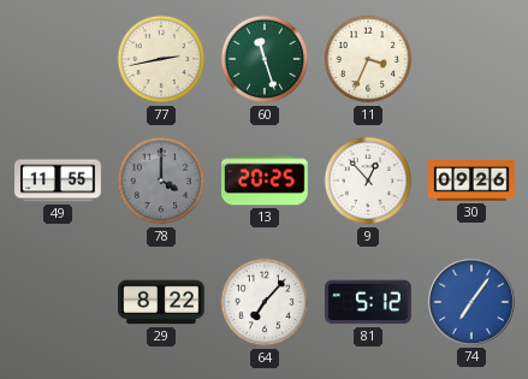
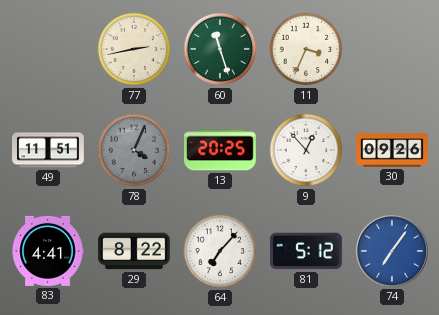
49: 11:55 -> 11:51
78: 4:00 -> 4:04
83: none -> 4:41
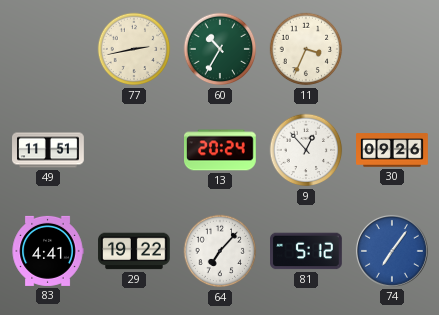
60: 11:27 -> 10:35
78: 4:04 -> none
13: 20:25 -> 20:24
29: 8:22 -> 19:22
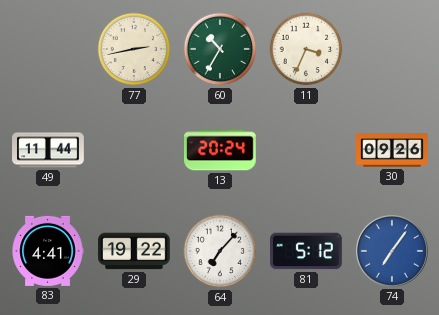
49: 11:51 -> 11:44
9: 12:53 -> none
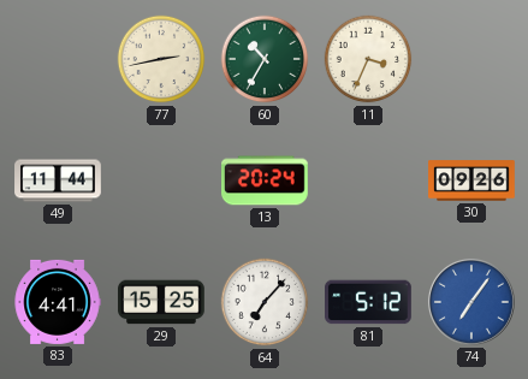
29: 19:22 -> 15:25
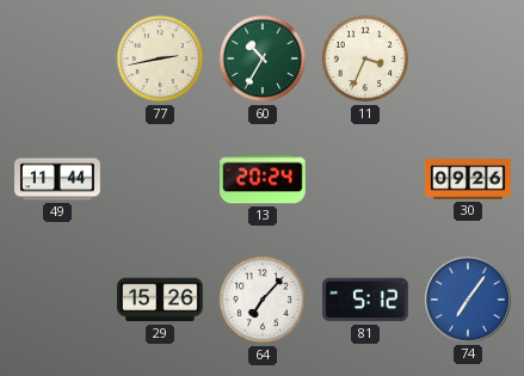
83: 4:41 -> none
29: 15:25 -> 15:26
